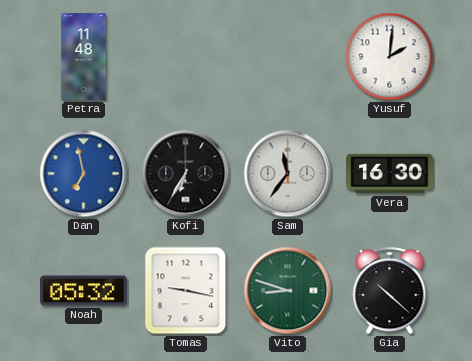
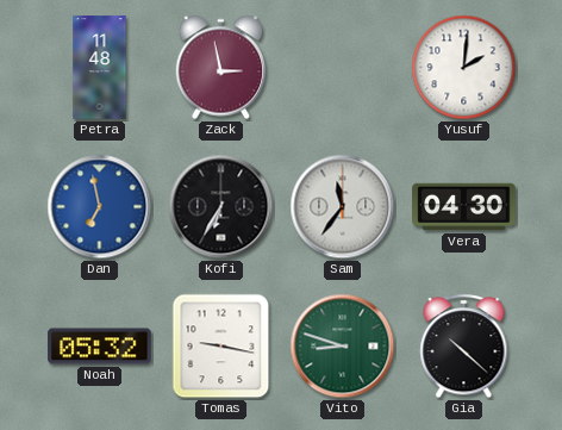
Zack: none -> 2:58
Vera: 16:30 -> 04:30
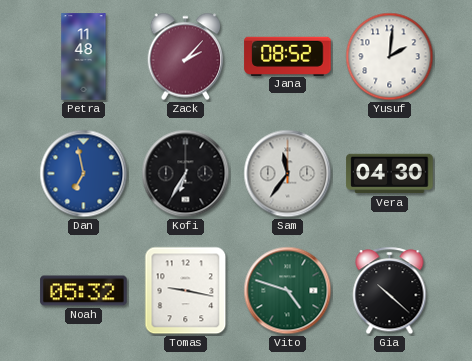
Zack: 2:58 -> 2:07
Jana: none -> 08:52
Vito: 8:48 -> 4:48
